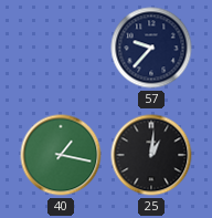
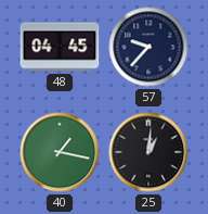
48: none -> 04:45
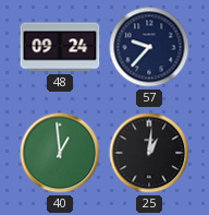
48: 04:45 -> 09:24
40: 1:17 -> 12:59
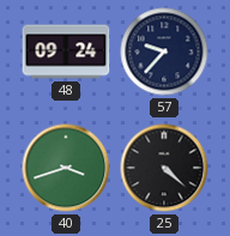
40: 12:59 -> 3:42
25: 1:01 -> 4:22
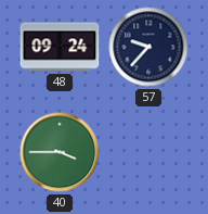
40: 3:42 -> 3:45
25: 4:22 -> none
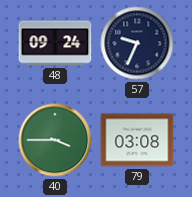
57: 9:37 -> 9:34
79: none -> 03:08
